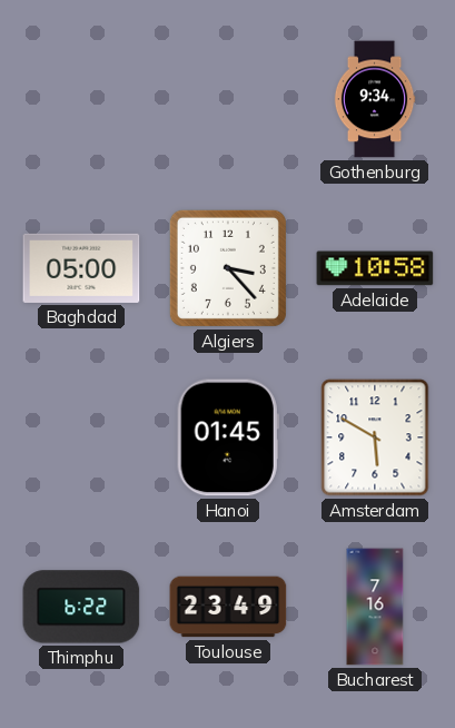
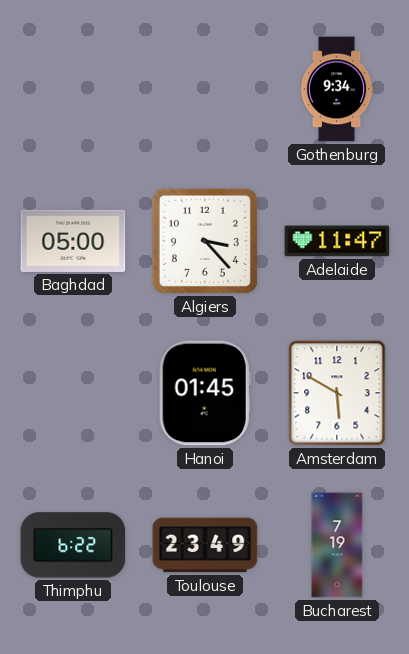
Adelaide: 10:58 -> 11:47
Bucharest: 7:16 -> 7:19
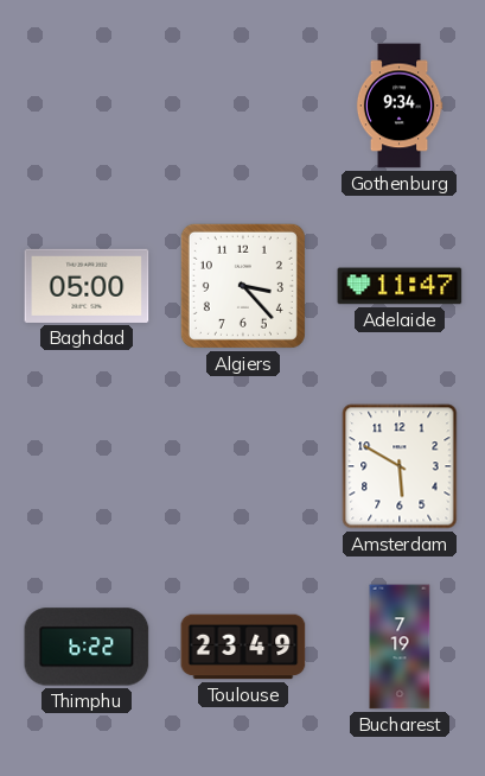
Hanoi: 01:45 -> none
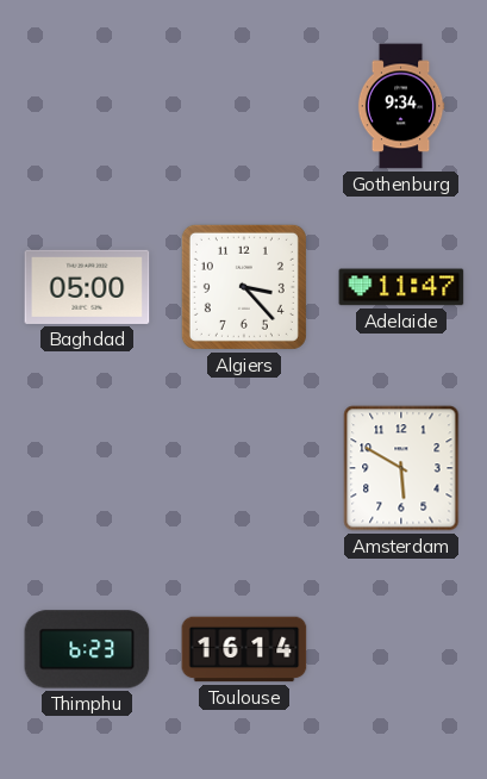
Thimphu: 6:22 -> 6:23
Toulouse: 23:49 -> 16:14
Bucharest: 7:19 -> none
